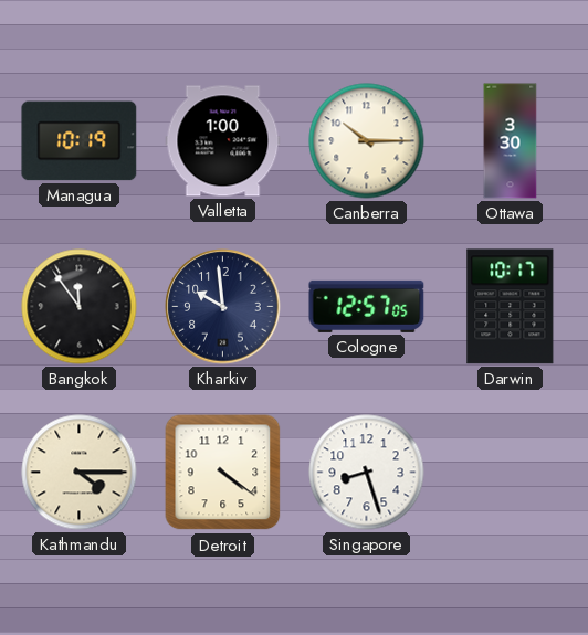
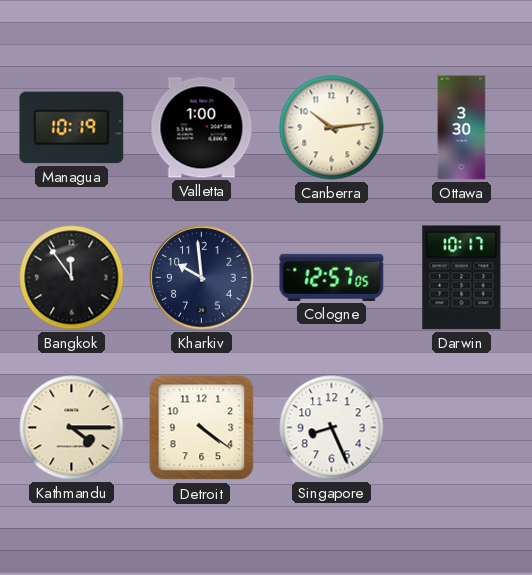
Canberra: 10:15 -> 10:14
Singapore: 8:27 -> 8:26
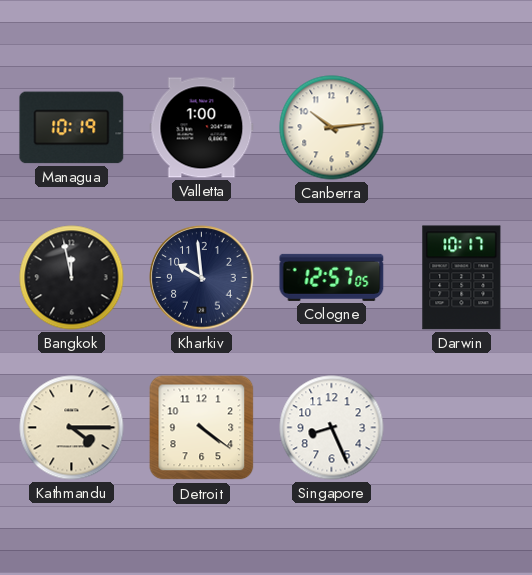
Ottawa: 3:30 -> none
Bangkok: 11:54 -> 11:58
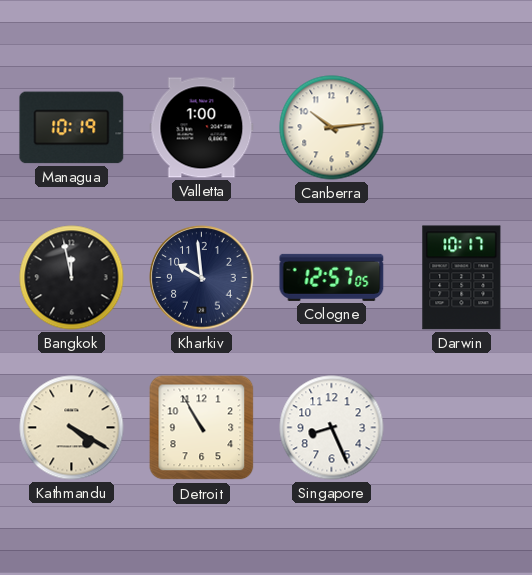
Kathmandu: 4:15 -> 4:20
Detroit: 4:21 -> 10:55
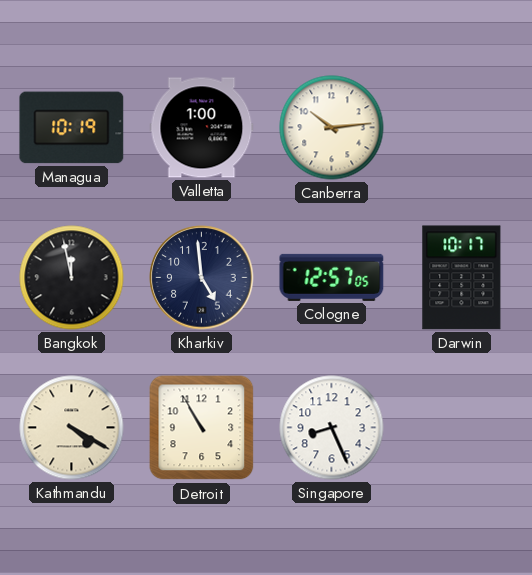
Kharkiv: 9:59 -> 4:59
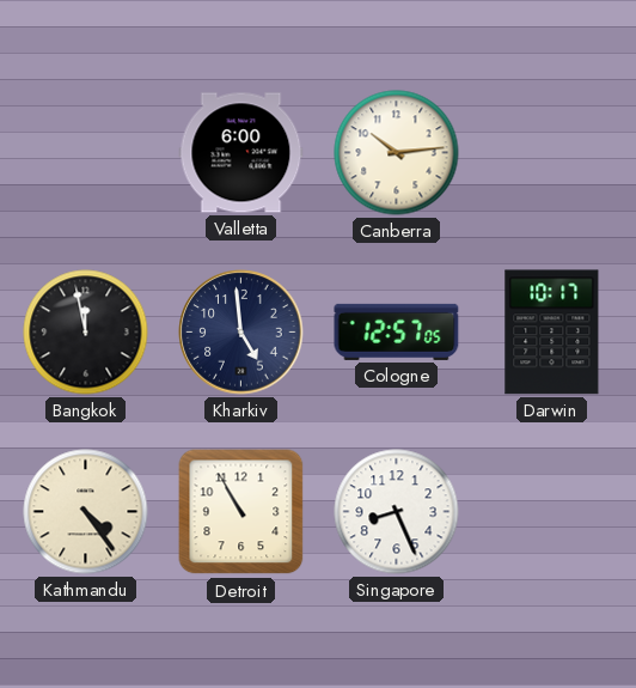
Managua: 10:19 -> none
Valletta: 1:00 -> 6:00
Kathmandu: 4:20 -> 4:24
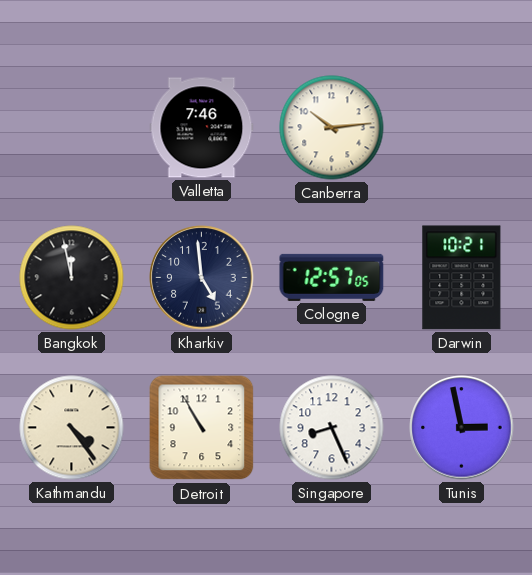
Valletta: 6:00 -> 7:46
Darwin: 10:17 -> 10:21
Tunis: none -> 2:58
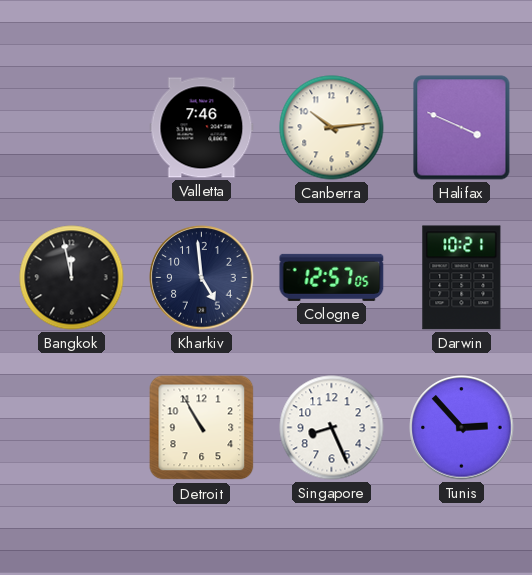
Halifax: none -> 3:49
Kathmandu: 4:24 -> none
Tunis: 2:58 -> 2:53
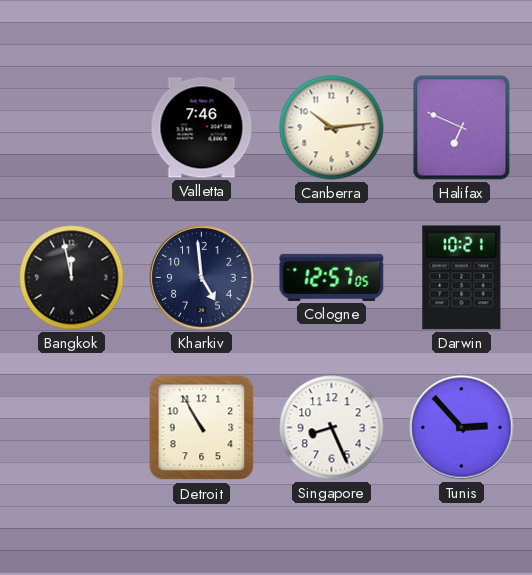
Halifax: 3:49 -> 6:49
